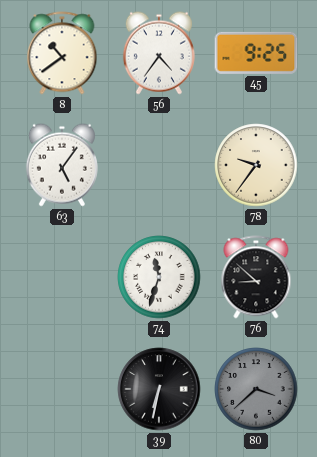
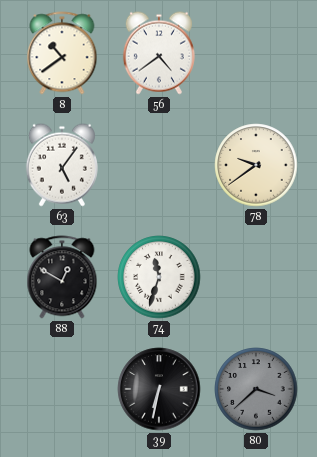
56: 4:36 -> 4:39
45: 9:25 -> none
78: 9:36 -> 9:39
88: none -> 12:50
76: 8:52 -> none
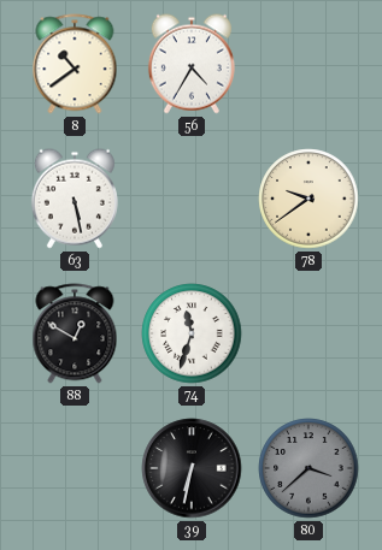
56: 4:39 -> 4:35
63: 5:06 -> 5:28
